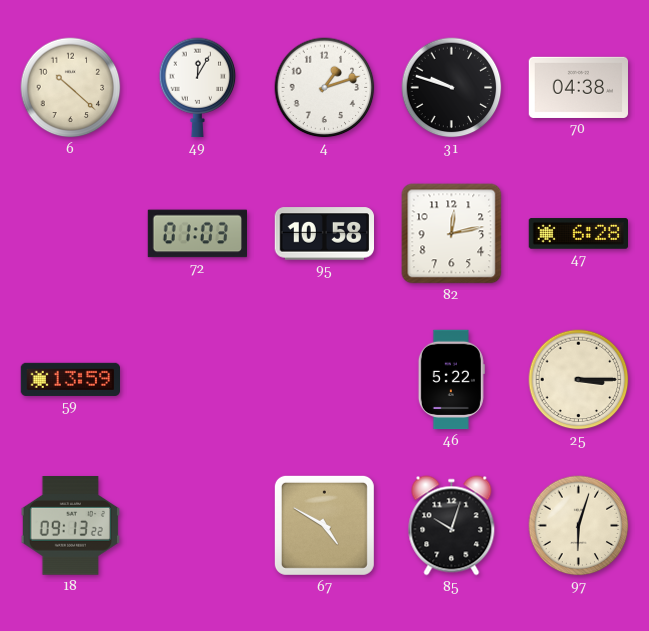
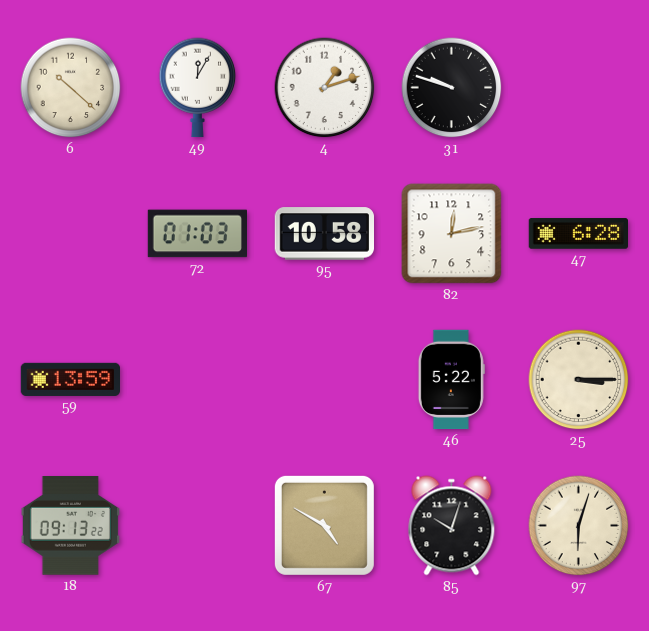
70: 04:38 -> none
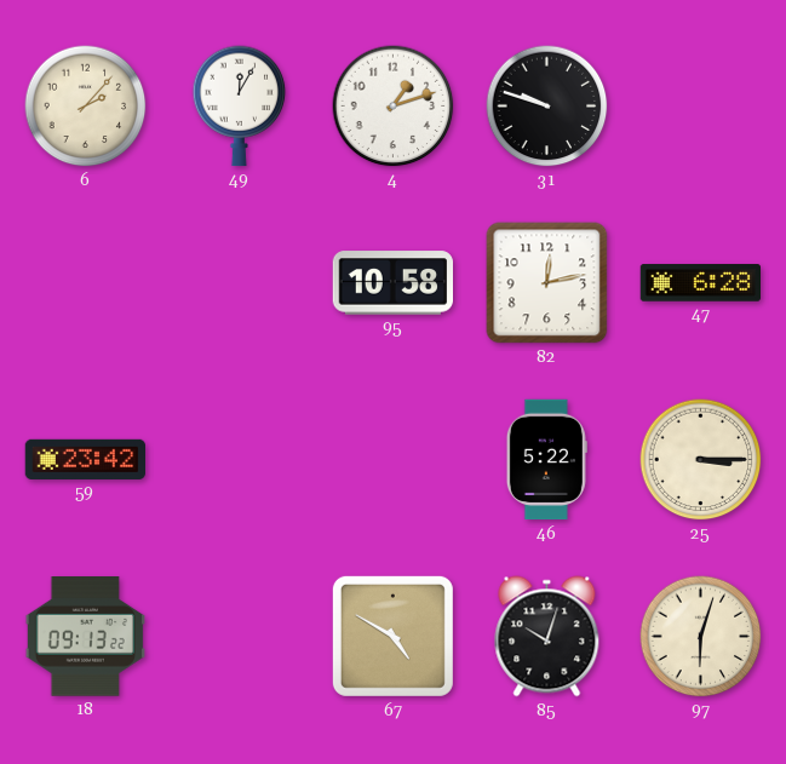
6: 10:22 -> 2:07
72: 01:03 -> none
59: 13:59 -> 23:42
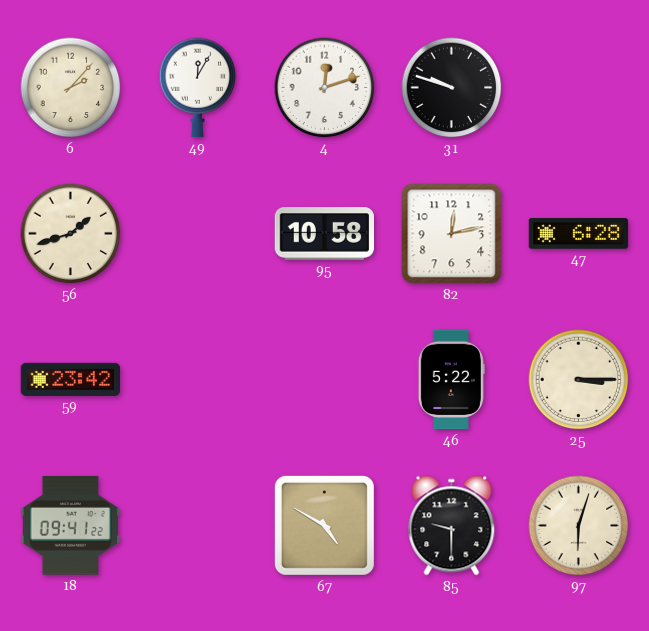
4: 1:12 -> 12:12
56: none -> 1:42
18: 09:13 -> 09:41
85: 10:03 -> 9:30
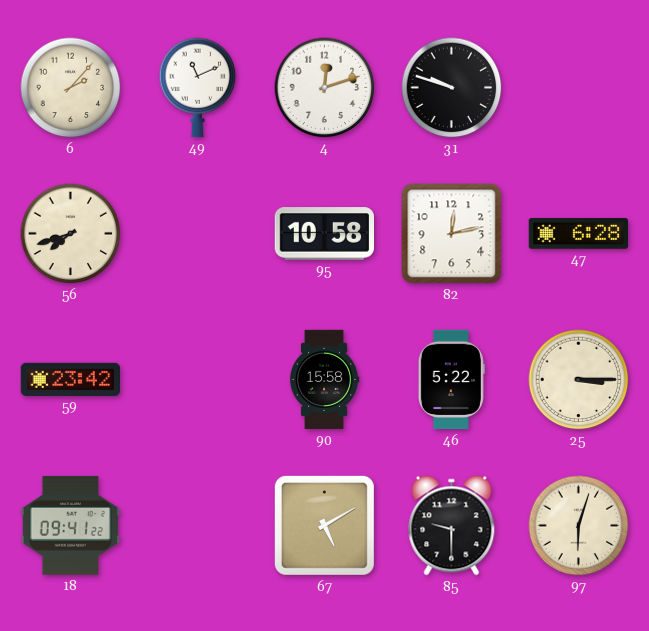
49: 12:05 -> 11:11
56: 1:42 -> 7:42
90: none -> 15:58
67: 4:50 -> 5:10
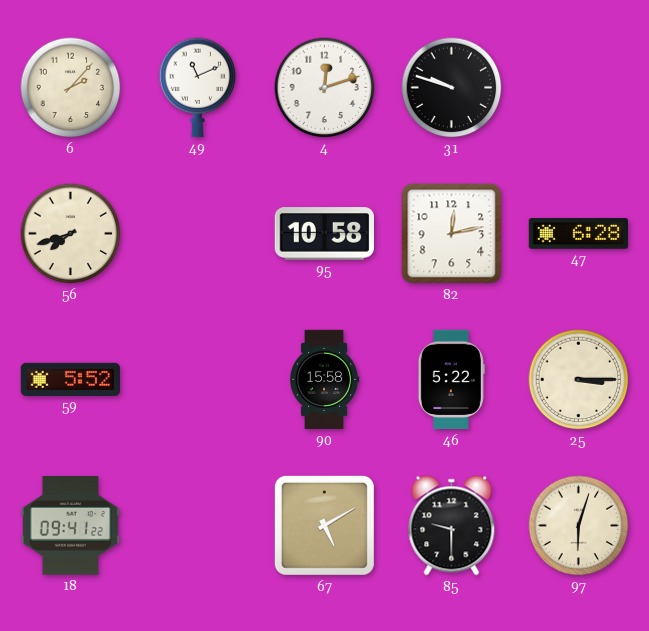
59: 23:42 -> 5:52
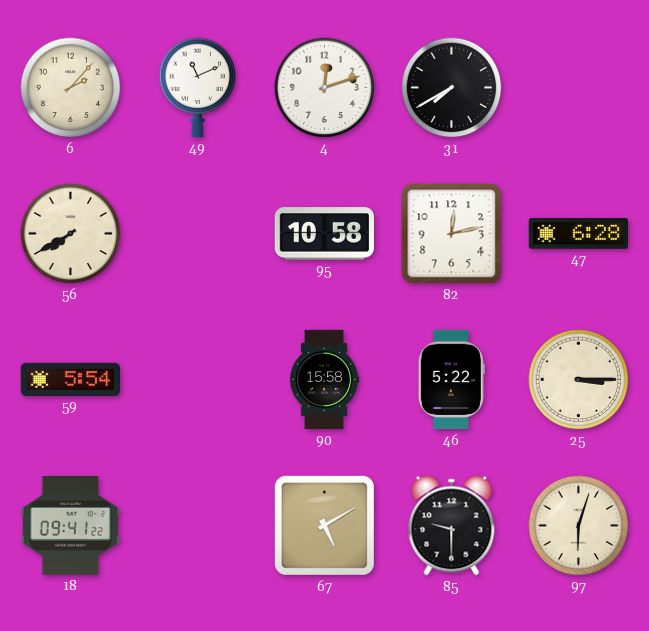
31: 9:48 -> 7:40
56: 7:42 -> 7:40
59: 5:52 -> 5:54
